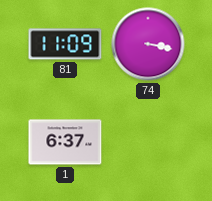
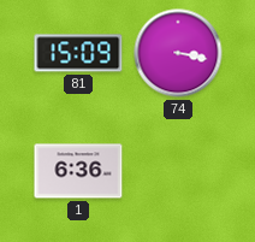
81: 11:09 -> 15:09
1: 6:37 -> 6:36
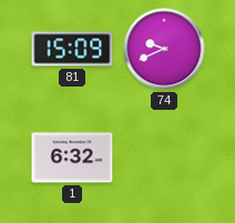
74: 3:17 -> 9:41
1: 6:36 -> 6:32
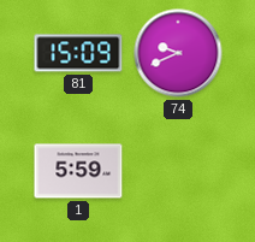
1: 6:32 -> 5:59
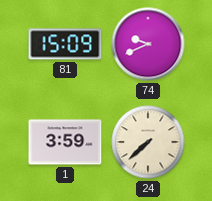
1: 5:59 -> 3:59
24: none -> 7:38
